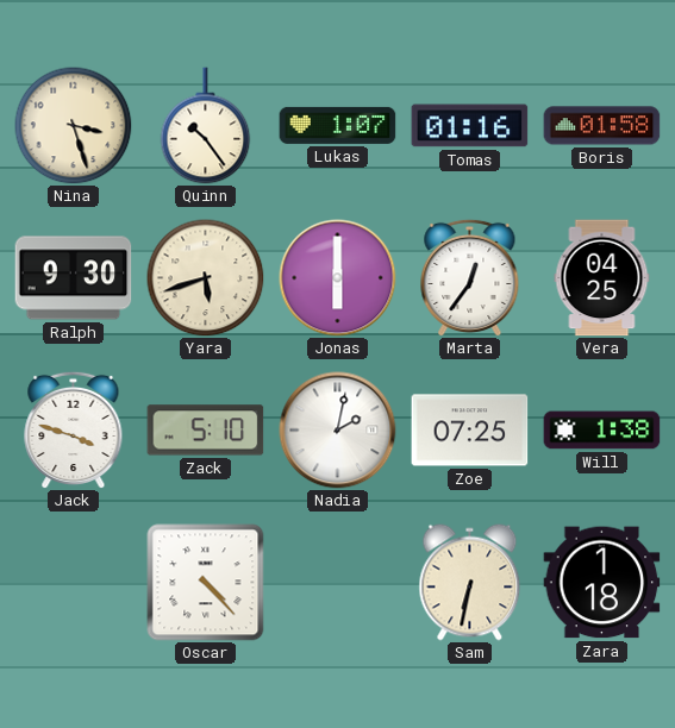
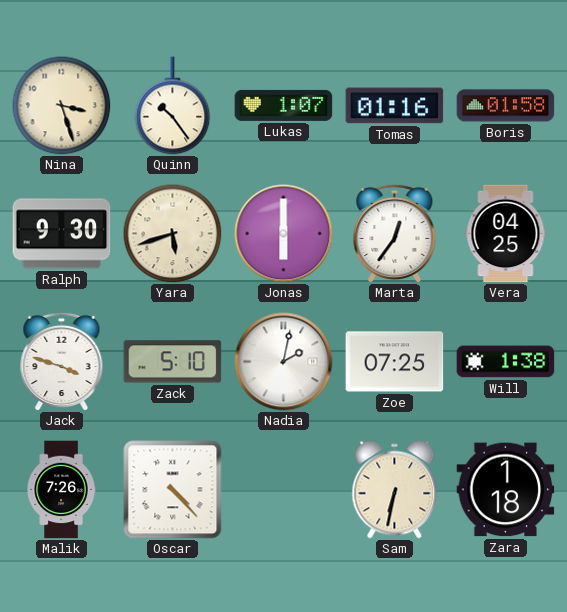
Malik: none -> 7:26
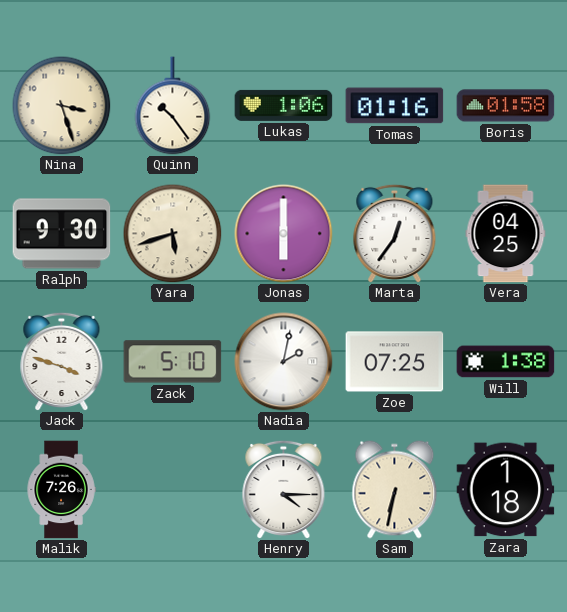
Lukas: 1:07 -> 1:06
Oscar: 4:23 -> none
Henry: none -> 4:15
